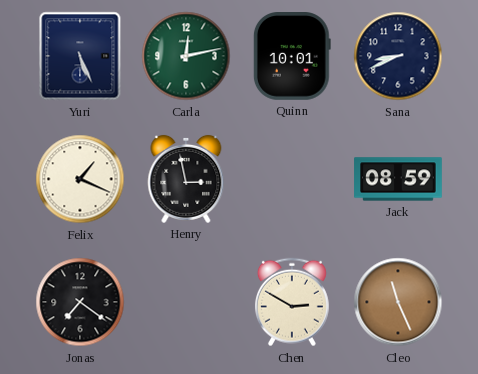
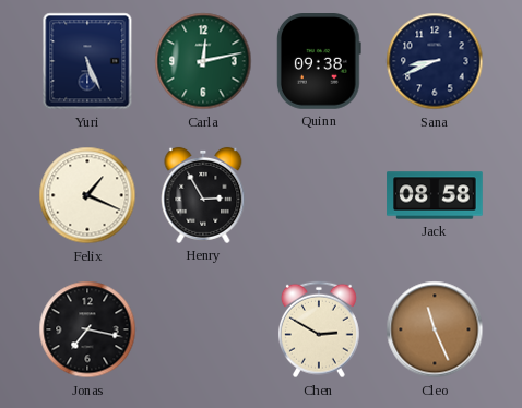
Quinn: 10:01 -> 09:38
Henry: 2:58 -> 2:55
Jack: 08:59 -> 08:58
Jonas: 7:21 -> 7:17
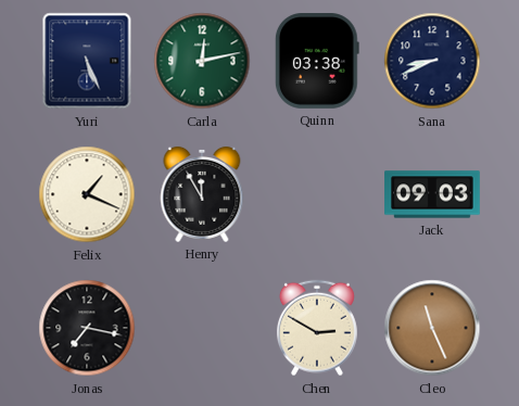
Quinn: 09:38 -> 03:38
Henry: 2:55 -> 11:55
Jack: 08:58 -> 09:03
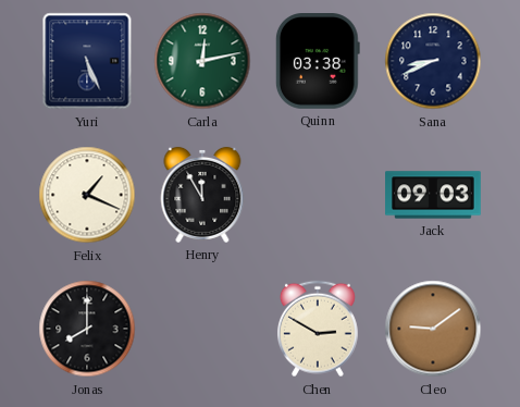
Jonas: 7:17 -> 8:00
Cleo: 11:26 -> 9:09
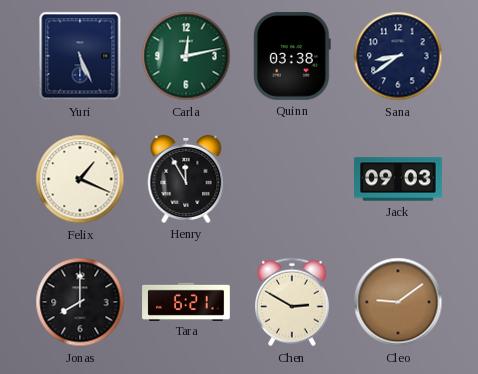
Sana: 8:41 -> 8:39
Tara: none -> 6:21
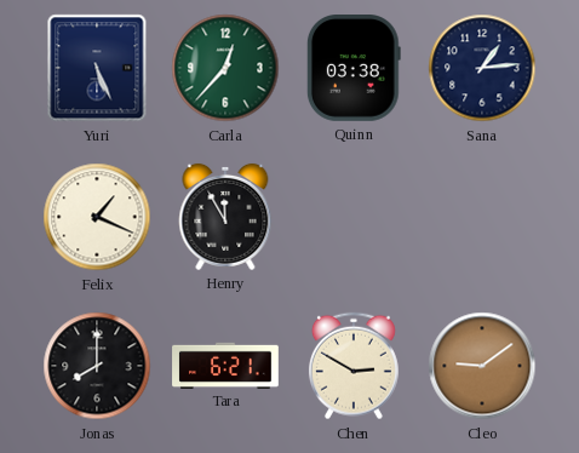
Carla: 12:13 -> 12:37
Sana: 8:39 -> 1:14
Jack: 09:03 -> none
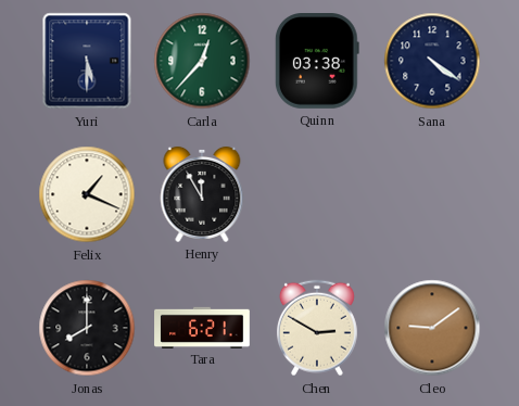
Yuri: 5:26 -> 5:30
Sana: 1:14 -> 4:21
